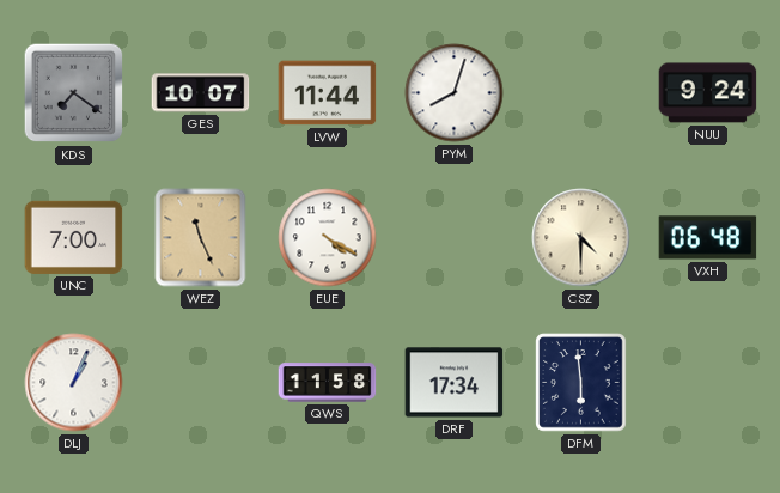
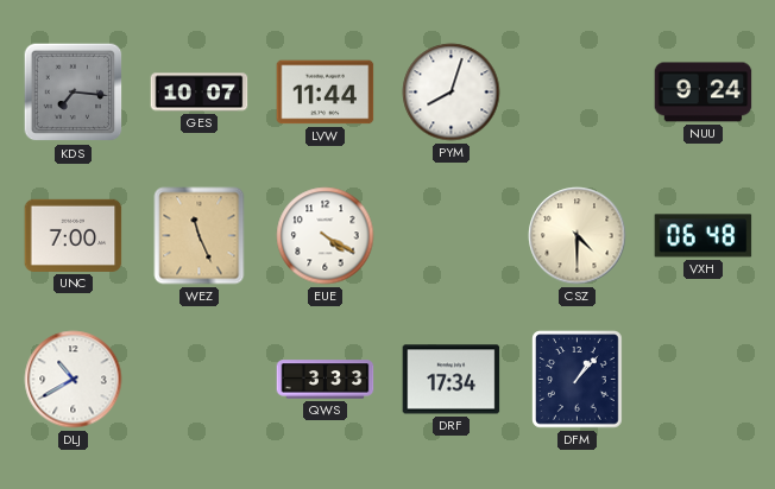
KDS: 7:21 -> 7:16
DLJ: 1:04 -> 10:40
QWS: 11:58 -> 3:33
DFM: 5:59 -> 1:07
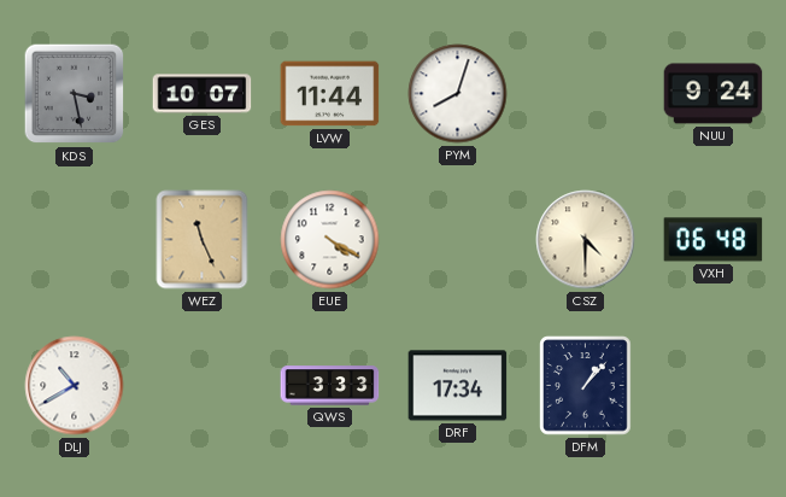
KDS: 7:16 -> 3:28
UNC: 7:00 -> none
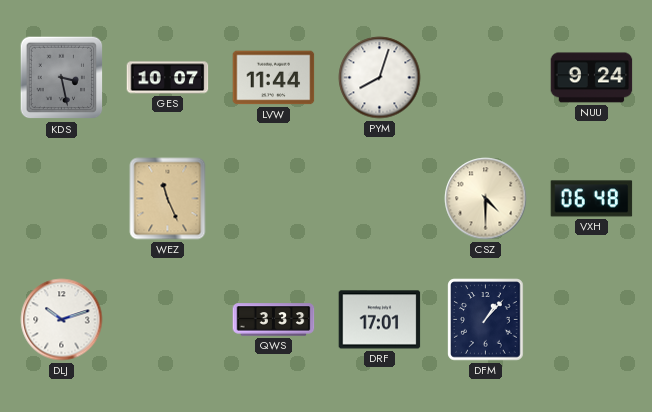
EUE: 4:20 -> none
DLJ: 10:40 -> 10:12
DRF: 17:34 -> 17:01
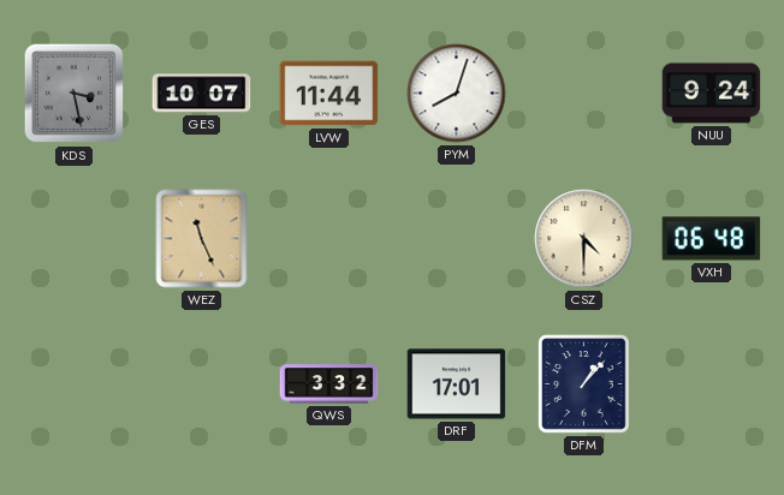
DLJ: 10:12 -> none
QWS: 3:33 -> 3:32
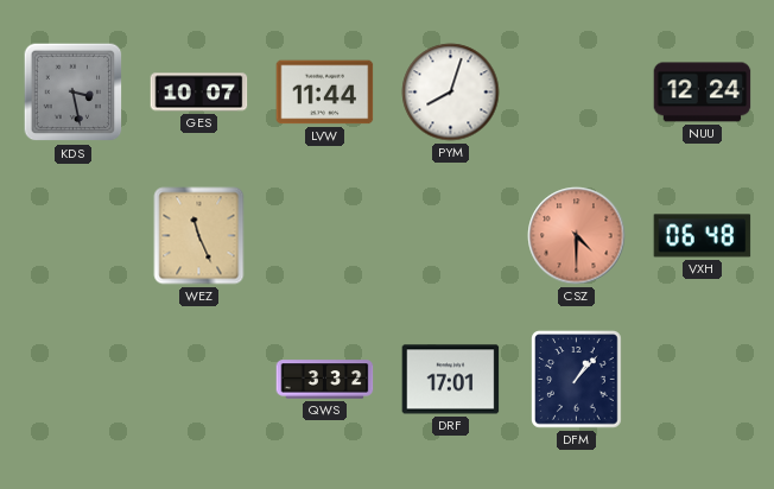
NUU: 9:24 -> 12:24
CSZ dial: cream -> salmon
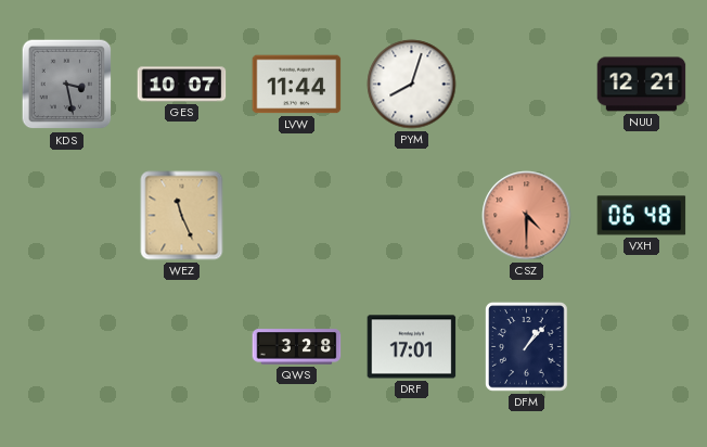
NUU: 12:24 -> 12:21
QWS: 3:32 -> 3:28
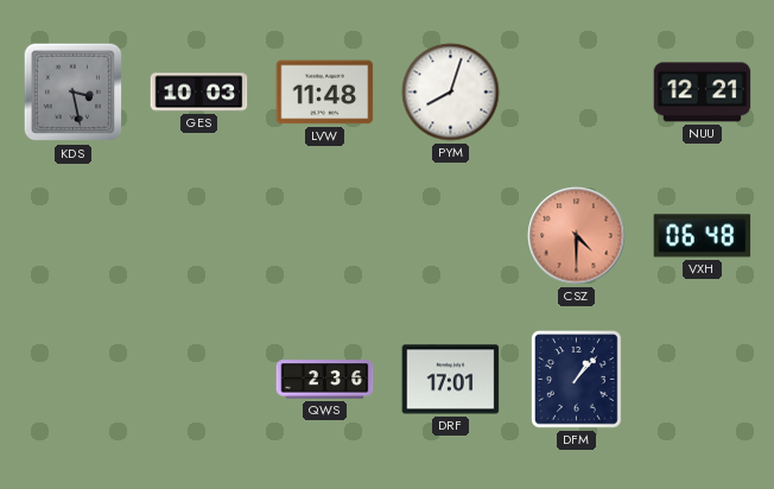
GES: 10:07 -> 10:03
LVW: 11:44 -> 11:48
WEZ: 11:26 -> none
QWS: 3:28 -> 2:36
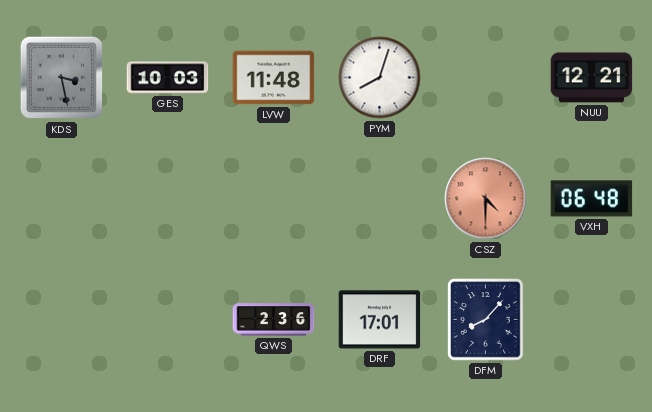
DFM: 1:07 -> 8:07
